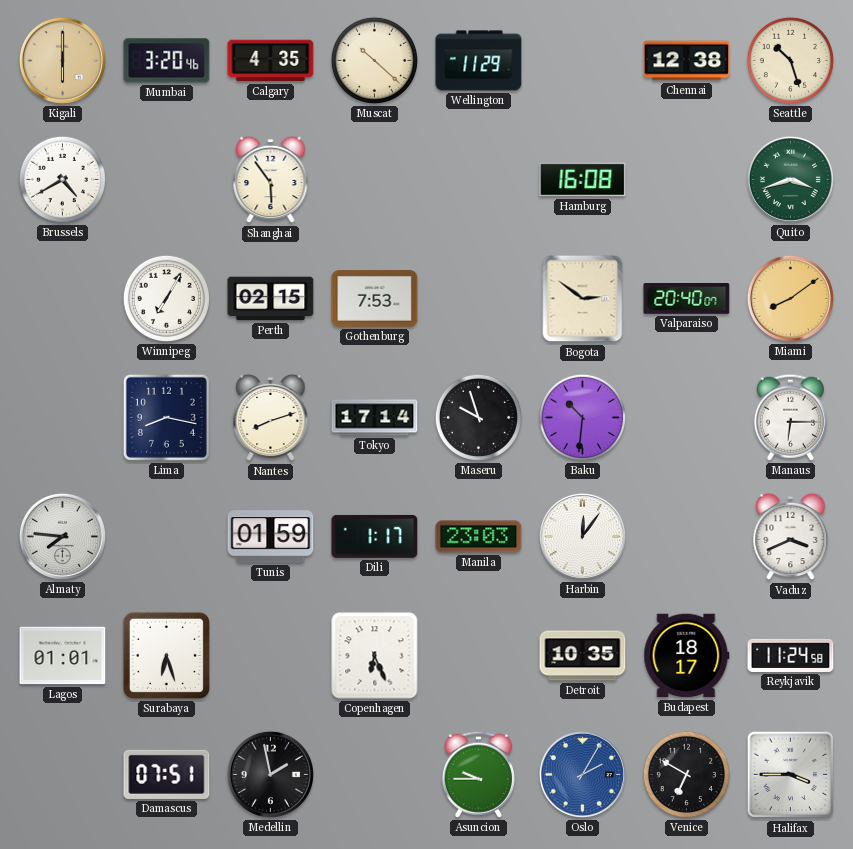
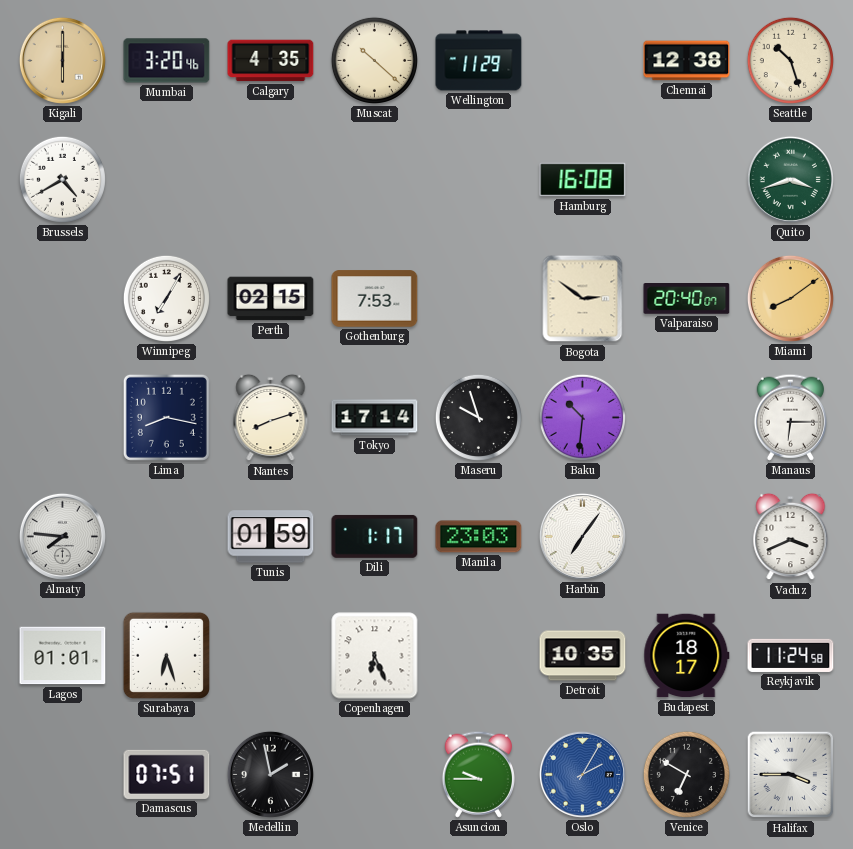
Shanghai: 5:54 -> none
Harbin: 12:06 -> 7:06
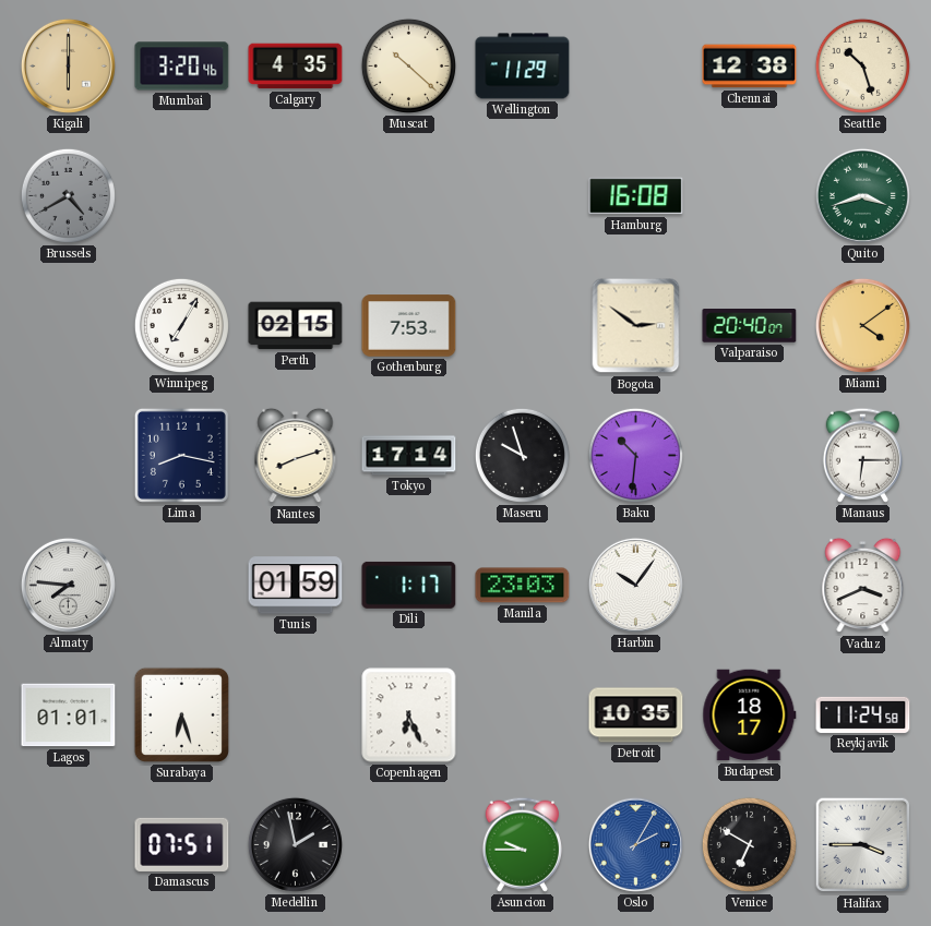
Brussels dial: white -> grey
Miami: 8:09 -> 4:09
Harbin: 7:06 -> 10:06
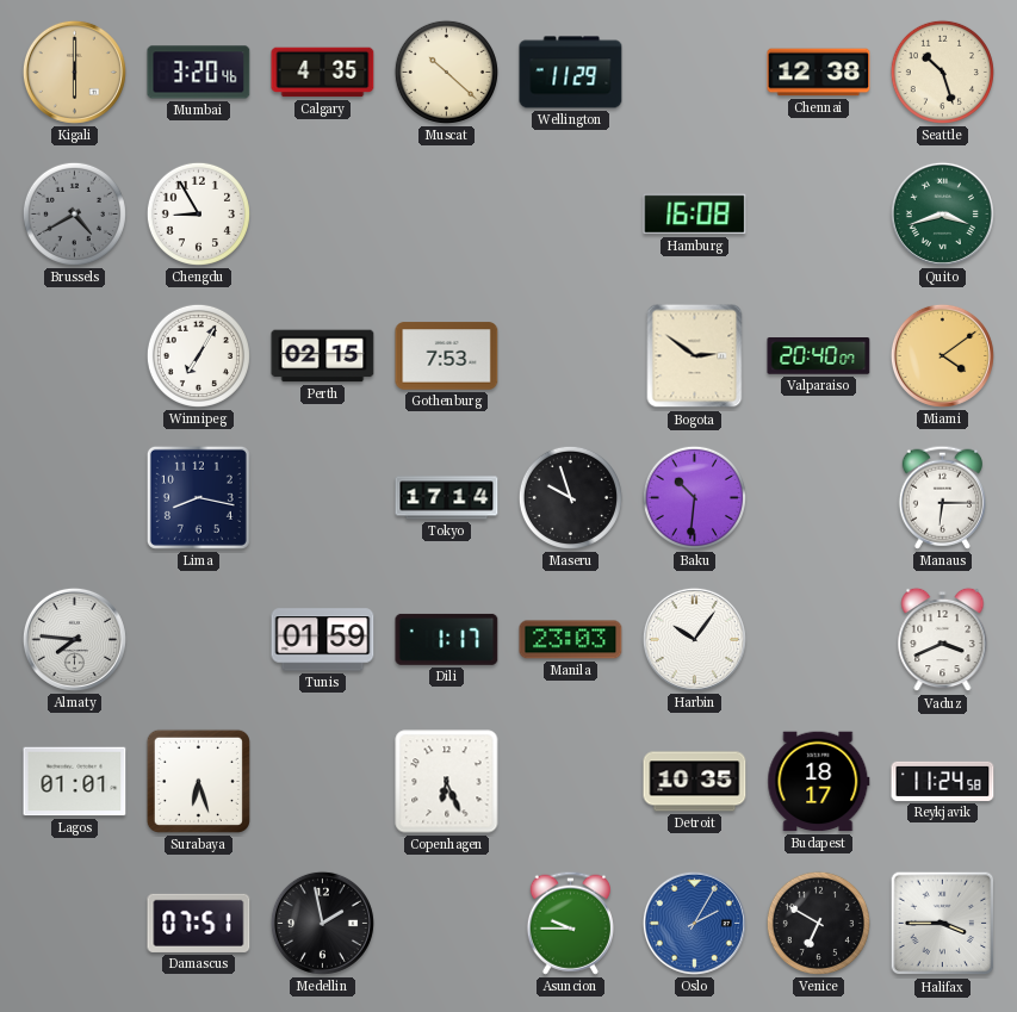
Chengdu: none -> 8:55
Nantes: 8:12 -> none
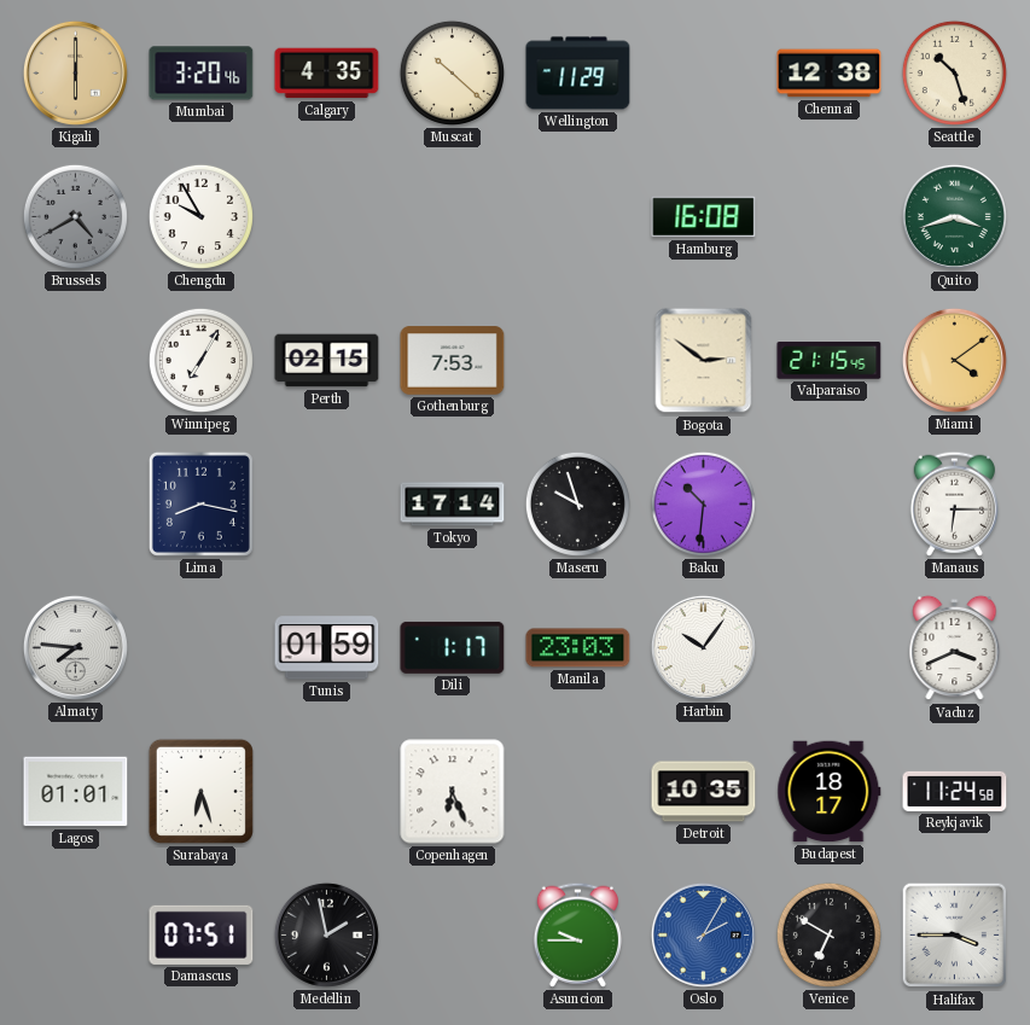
Chengdu: 8:55 -> 9:55
Valparaiso: 20:40 -> 21:15
